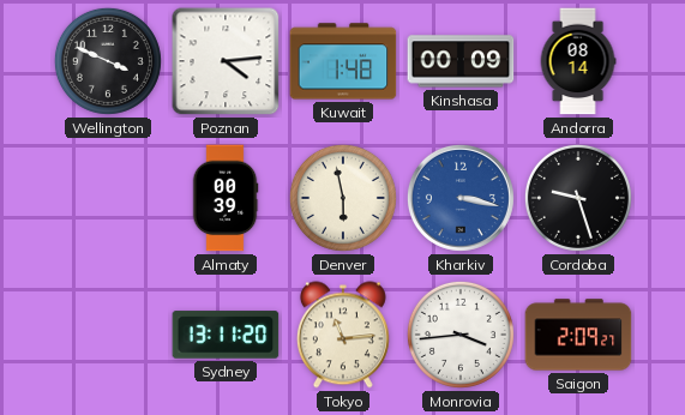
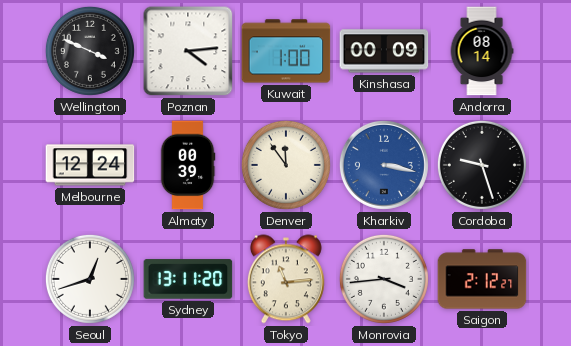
Kuwait: 1:48 -> 1:00
Melbourne: none -> 12:24
Denver: 5:58 -> 11:54
Seoul: none -> 12:42
Saigon: 2:09 -> 2:12
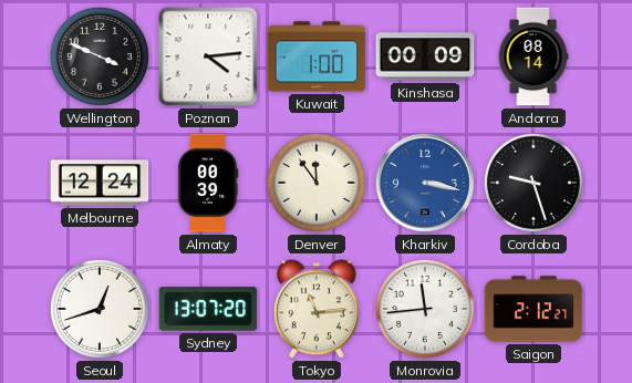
Sydney: 13:11 -> 13:07
Monrovia: 3:44 -> 11:44
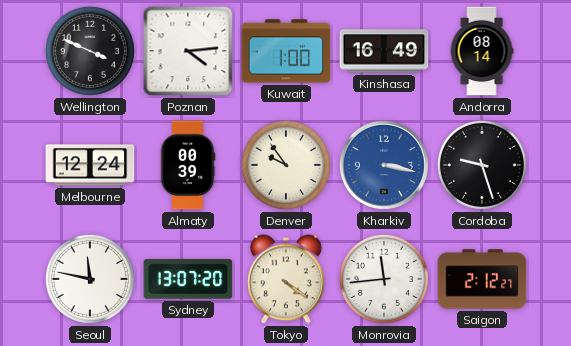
Kinshasa: 00:09 -> 16:49
Denver: 11:54 -> 9:54
Seoul: 12:42 -> 11:47
Tokyo: 11:14 -> 4:21
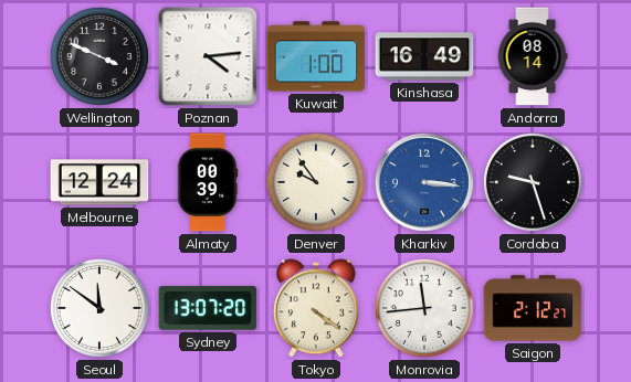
Kharkiv: 3:17 -> 3:16
Seoul: 11:47 -> 11:51
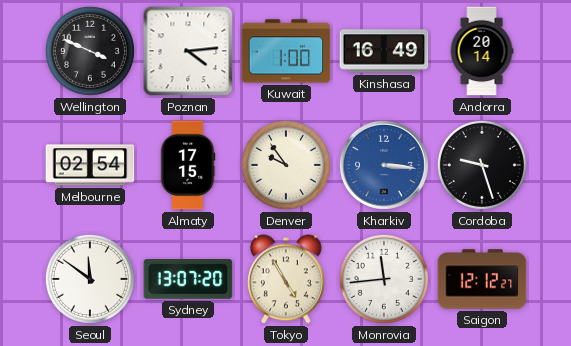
Andorra: 08:14 -> 20:14
Melbourne: 12:24 -> 02:54
Almaty: 00:39 -> 17:15
Tokyo: 4:21 -> 4:55
Saigon: 2:12 -> 12:12
